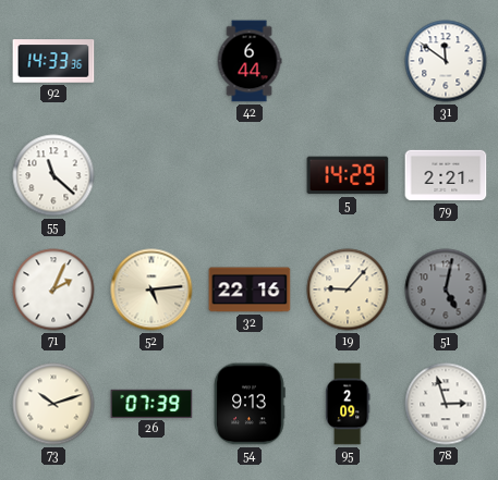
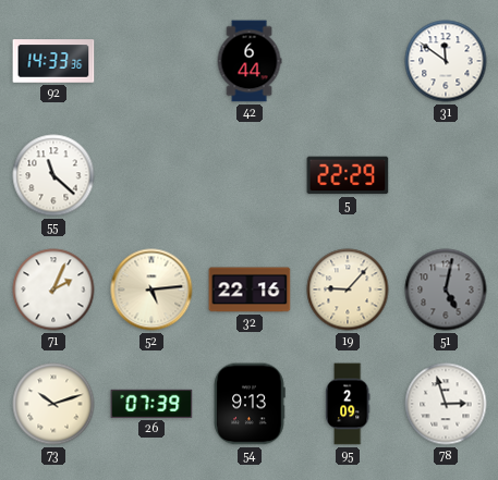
5: 14:29 -> 22:29
79: 2:21 -> none
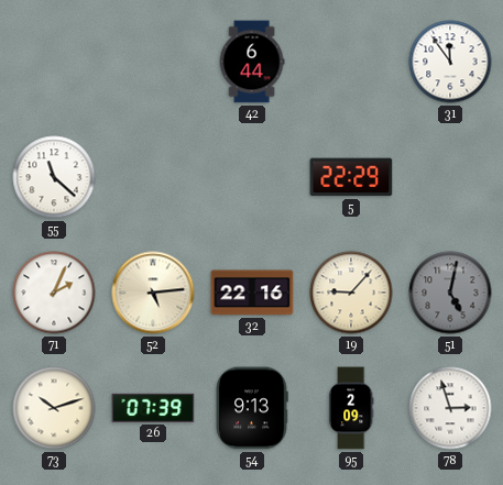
92: 14:33 -> none
31: 11:51 -> 11:54
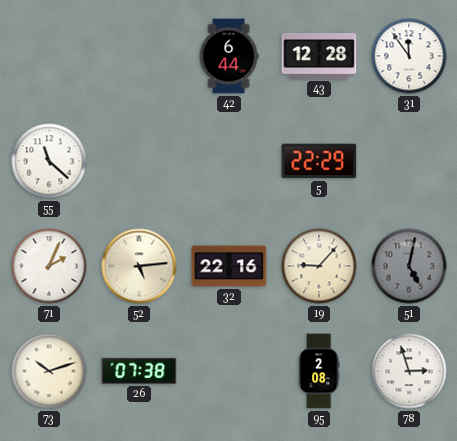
43: none -> 12:28
26: 07:39 -> 07:38
54: 9:13 -> none
95: 2:09 -> 2:08
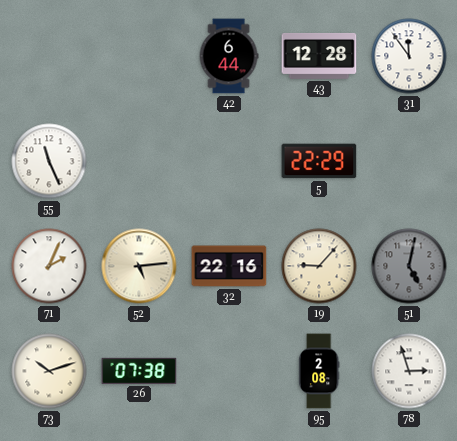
55: 11:22 -> 11:26
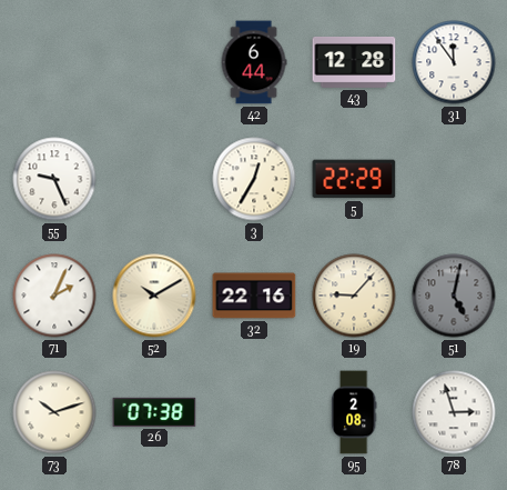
55: 11:26 -> 9:26
3: none -> 12:35
52: 5:14 -> 10:10
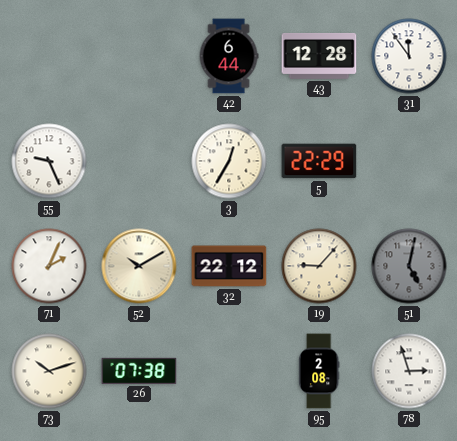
32: 22:16 -> 22:12
